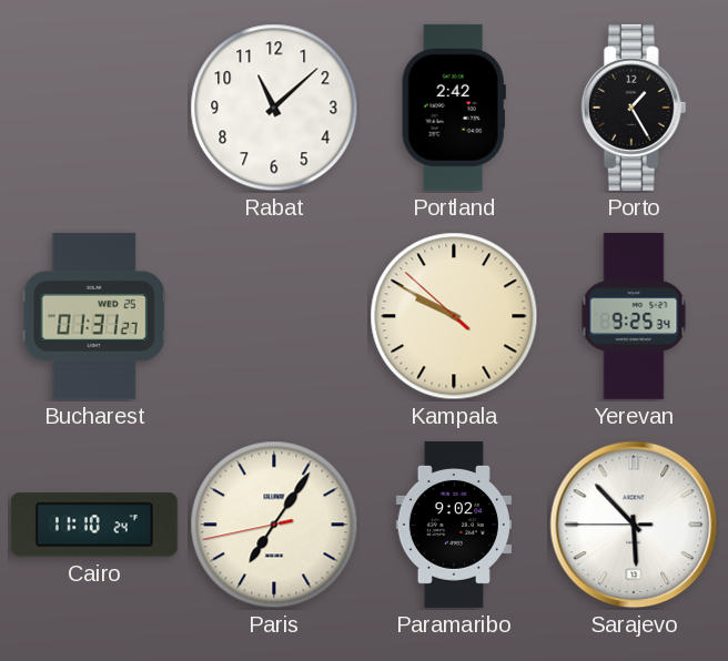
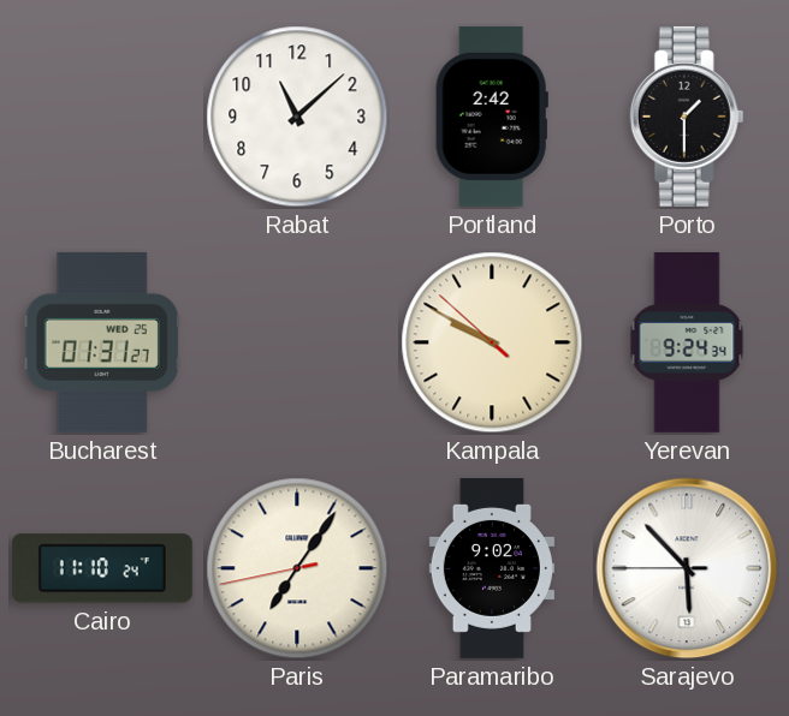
Porto: 1:25 -> 1:30
Yerevan: 9:25 -> 9:24
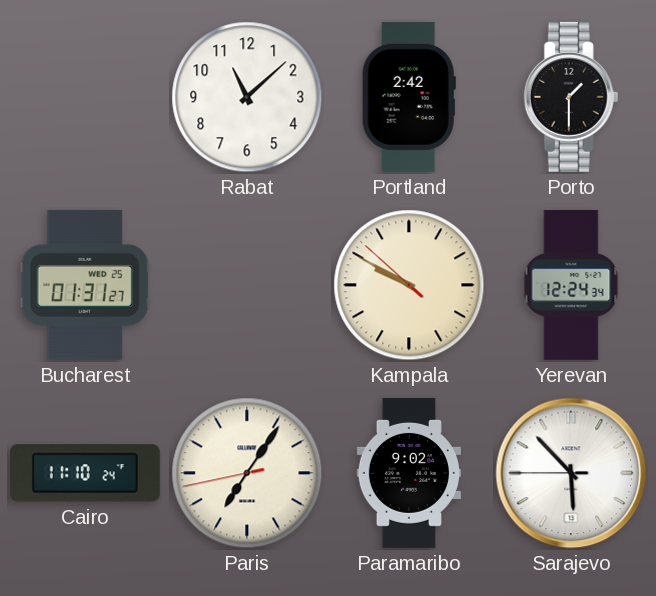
Yerevan: 9:24 -> 12:24
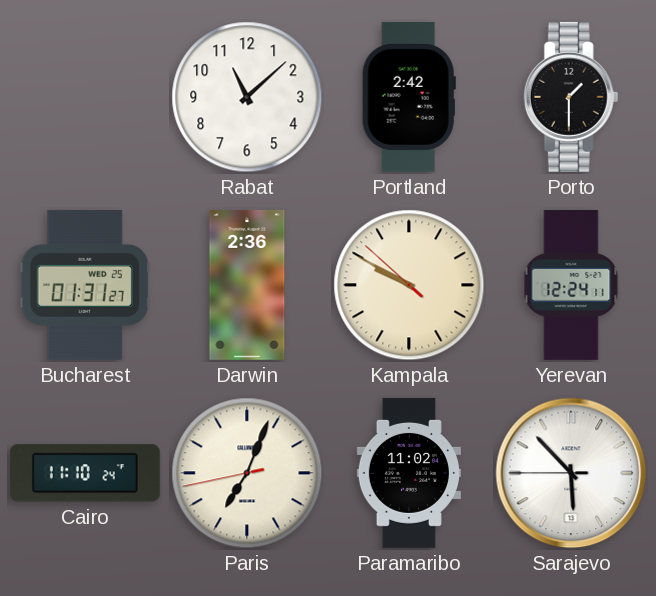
Darwin: none -> 2:36
Yerevan: 12:24:34 -> 12:24:11
Paris: 7:05 -> 7:03
Paramaribo: 9:02 -> 11:02
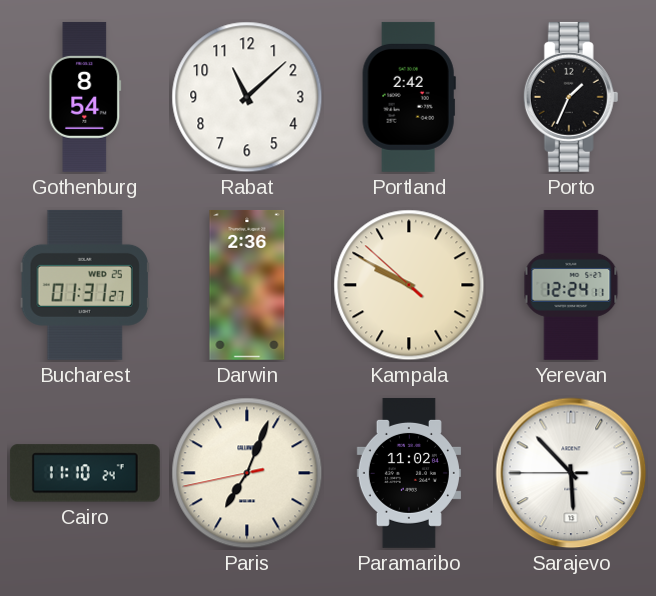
Gothenburg: none -> 8:54
Porto: 1:30 -> 1:34
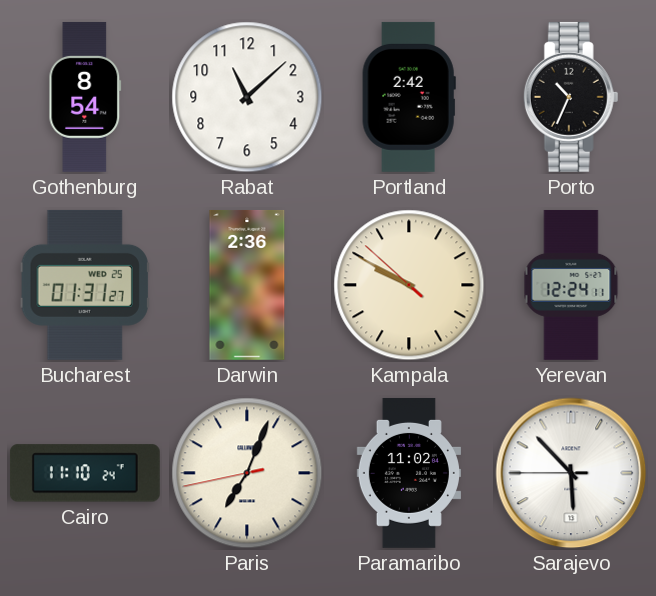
Porto: 1:34 -> 10:34
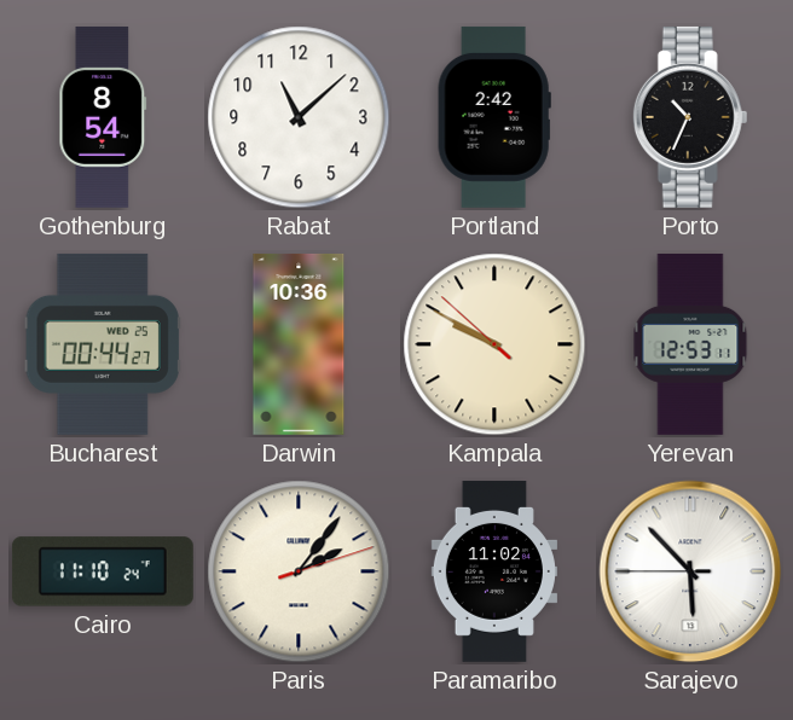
Bucharest: 01:31 -> 00:44
Darwin: 2:36 -> 10:36
Yerevan: 12:24 -> 12:53
Paris: 7:03 -> 2:06
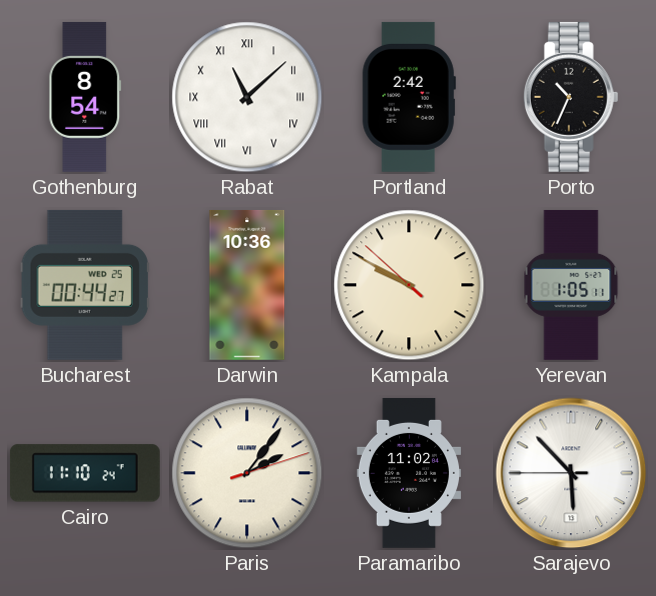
Rabat numerals: Arabic -> Roman
Yerevan: 12:53 -> 1:05
